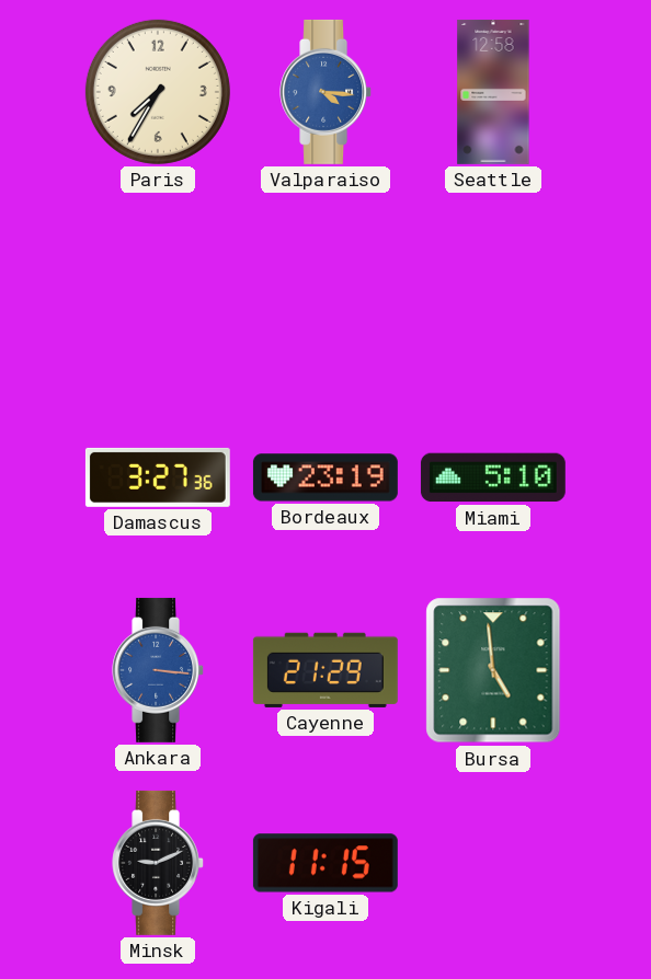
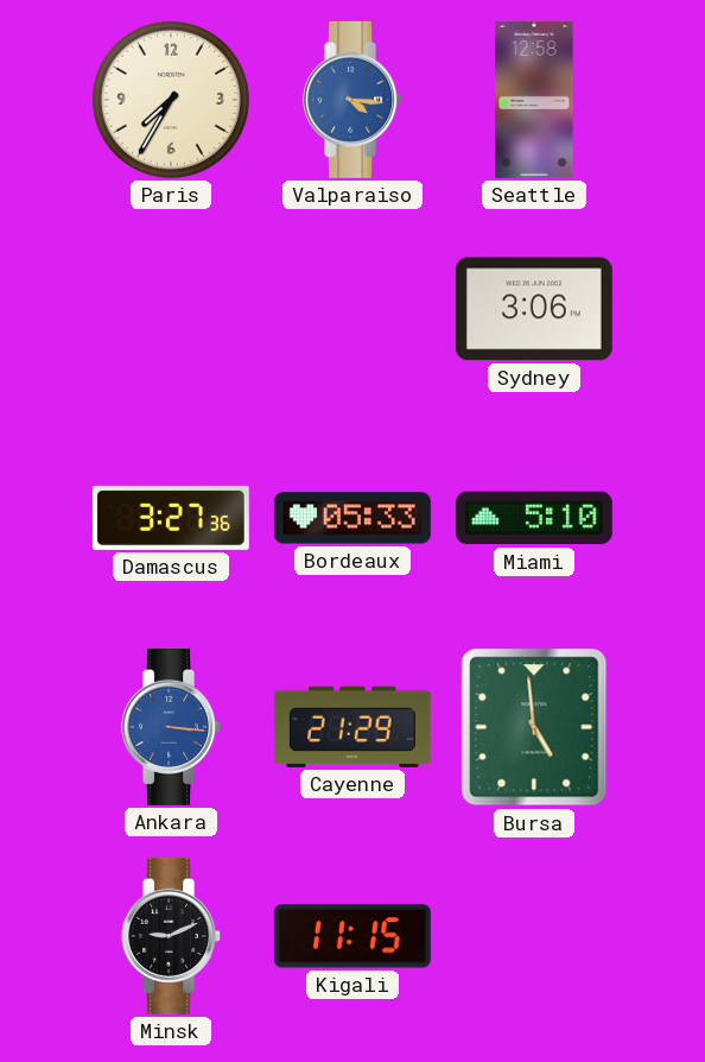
Sydney: none -> 3:06
Bordeaux: 23:19 -> 05:33
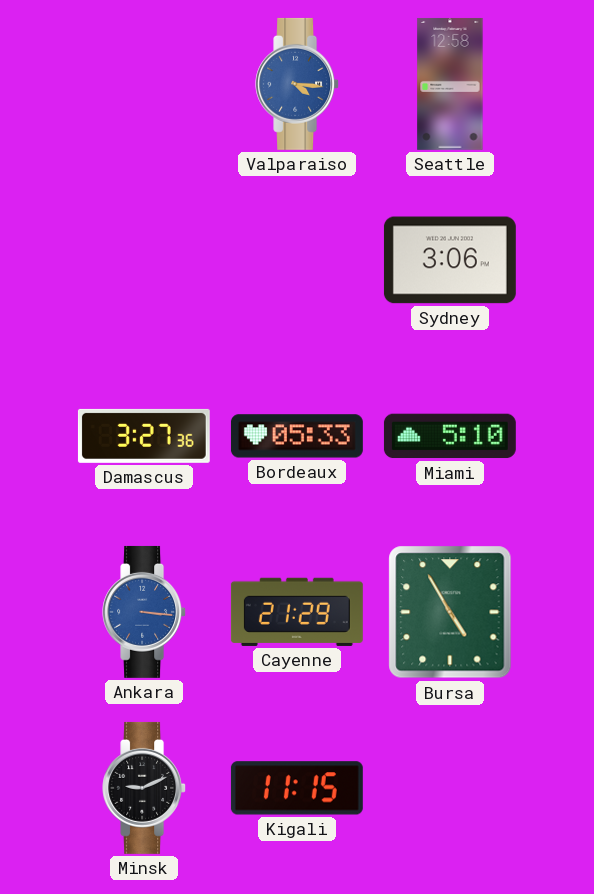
Paris: 7:35 -> none
Bursa: 4:59 -> 4:55
